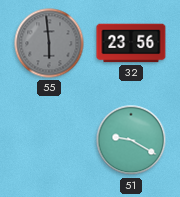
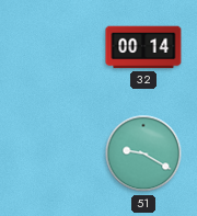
55: 5:59 -> none
32: 23:56 -> 00:14
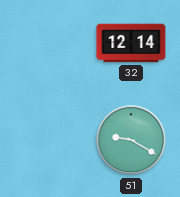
32: 00:14 -> 12:14
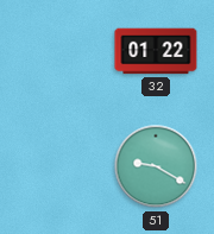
32: 12:14 -> 01:22
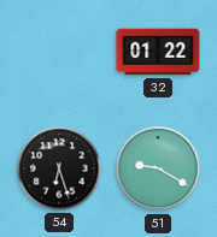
54: none -> 6:27
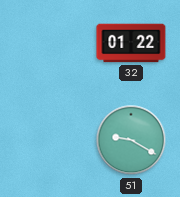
54: 6:27 -> none
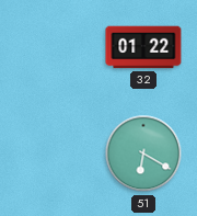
51: 9:20 -> 6:20
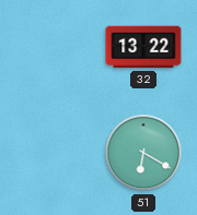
32: 01:22 -> 13:22
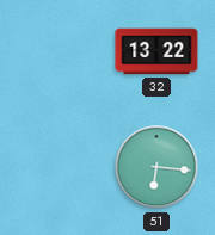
51: 6:20 -> 6:16
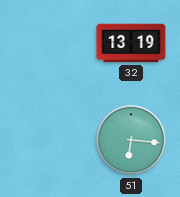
32: 13:22 -> 13:19
